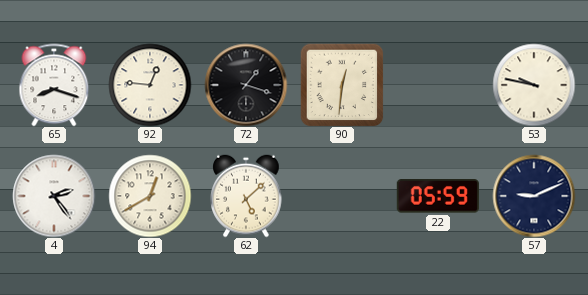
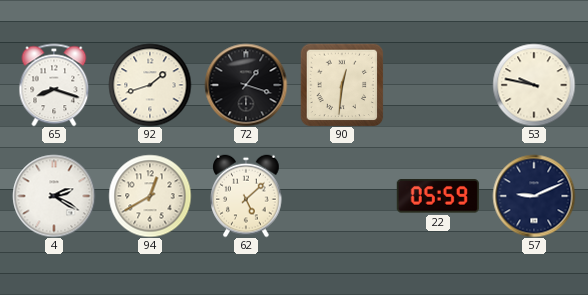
92: 12:46 -> 1:42
4: 2:24 -> 2:20
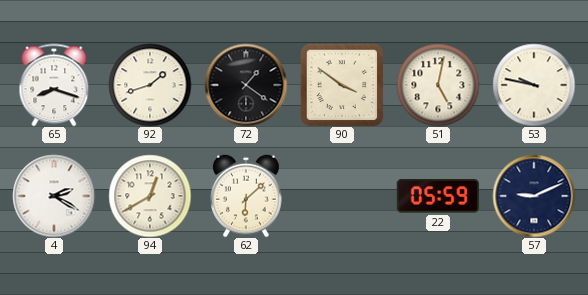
72: 1:18 -> 1:21
90: 12:31 -> 3:51
51: none -> 5:02
62: 5:08 -> 6:08
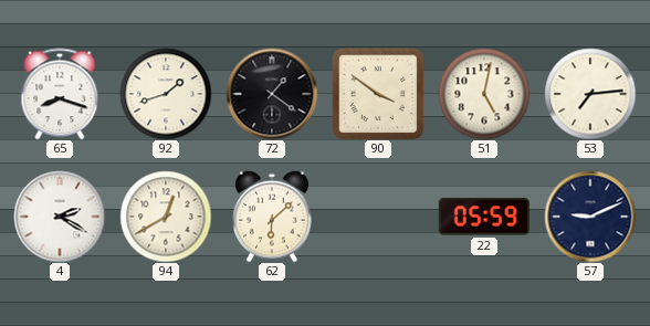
53: 9:47 -> 7:14
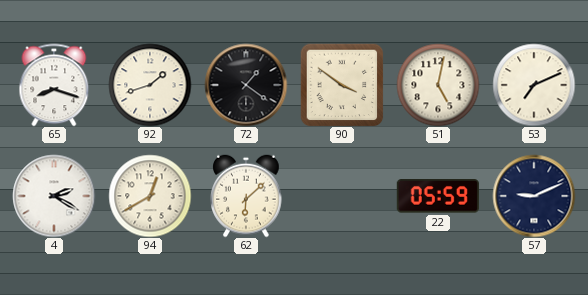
53: 7:14 -> 7:11
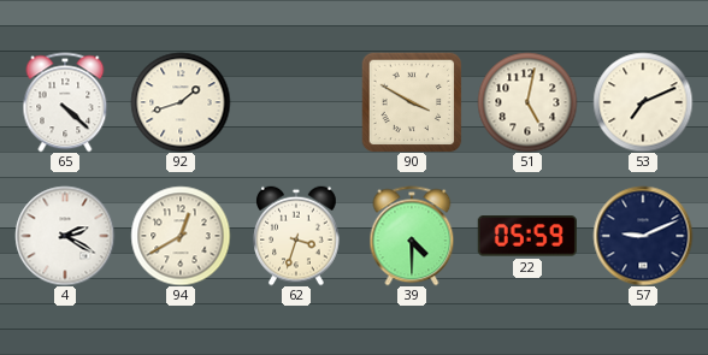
65: 8:18 -> 4:22
72: 1:21 -> none
90: 3:51 -> 3:50
62: 6:08 -> 3:33
39: none -> 4:30
